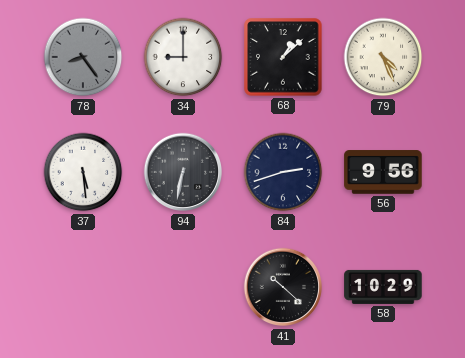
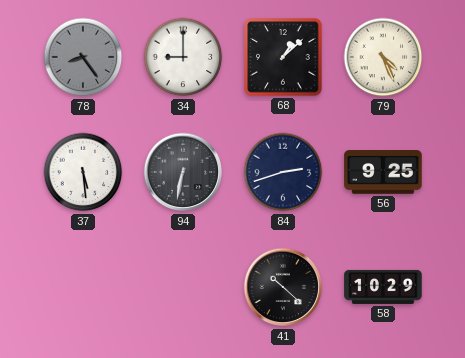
56: 9:56 -> 9:25
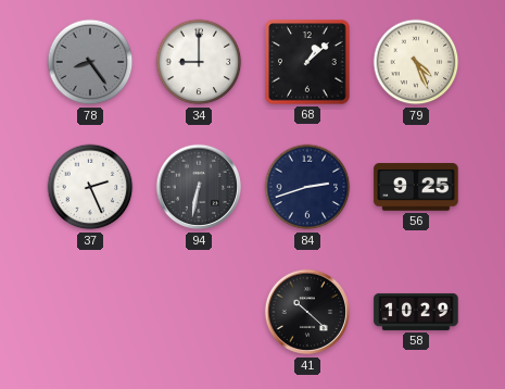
37: 5:29 -> 2:26
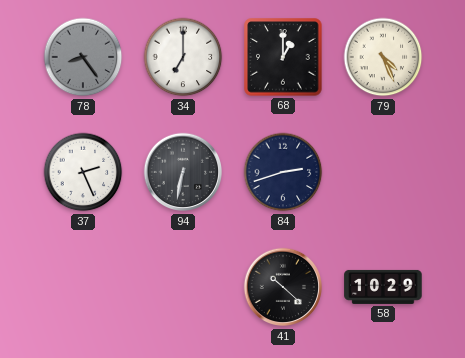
34: 9:00 -> 7:00
68: 1:08 -> 1:00
56: 9:25 -> none
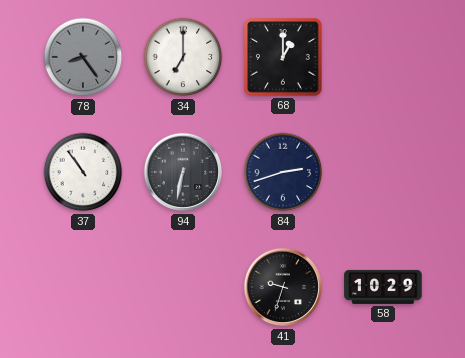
79: 4:26 -> none
37: 2:26 -> 10:54
41: 10:22 -> 9:33
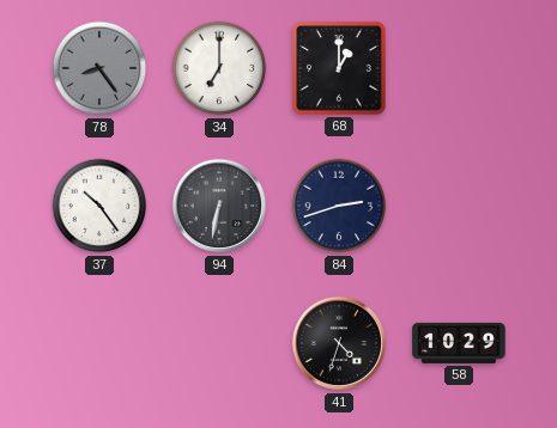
37: 10:54 -> 10:24
41: 9:33 -> 4:33
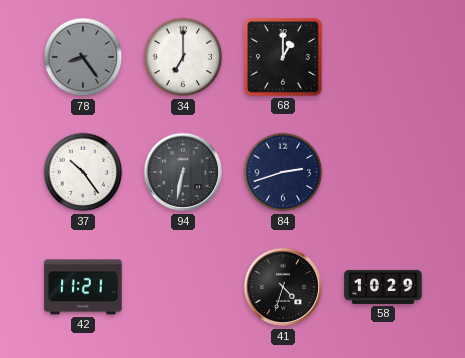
42: none -> 11:21
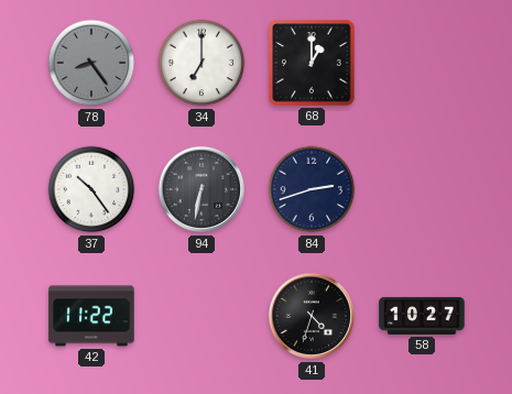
42: 11:21 -> 11:22
58: 10:29 -> 10:27
